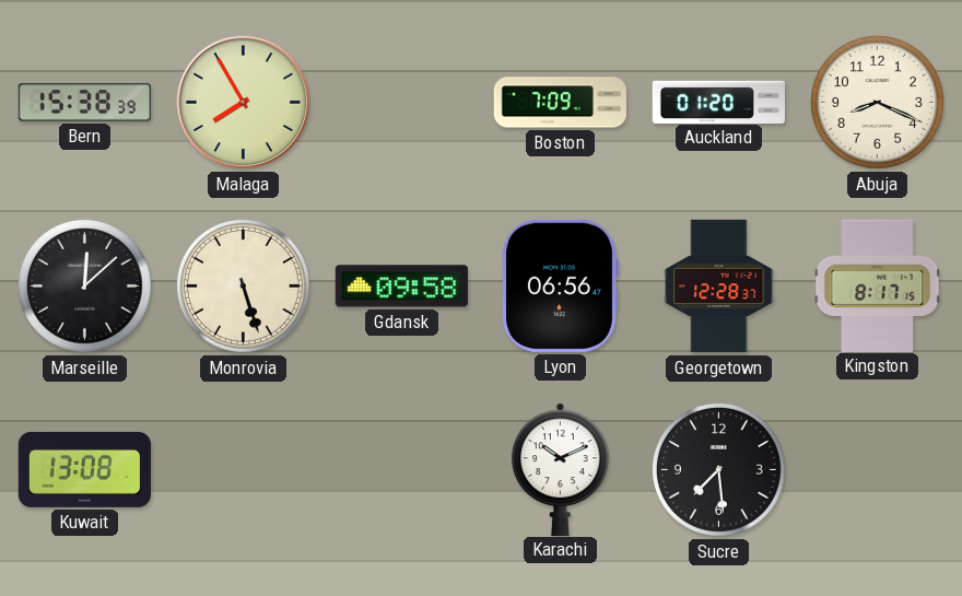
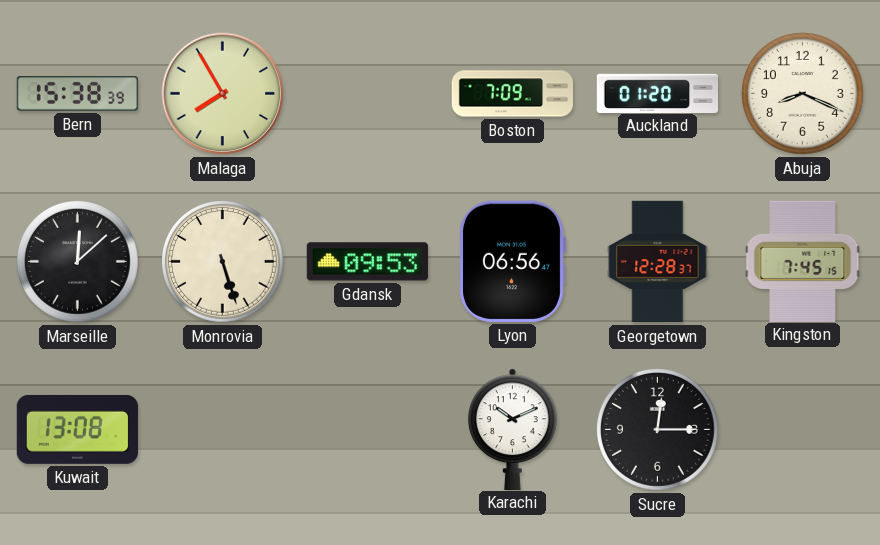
Gdansk: 09:58 -> 09:53
Kingston: 8:17 -> 7:45
Sucre: 7:29 -> 12:15
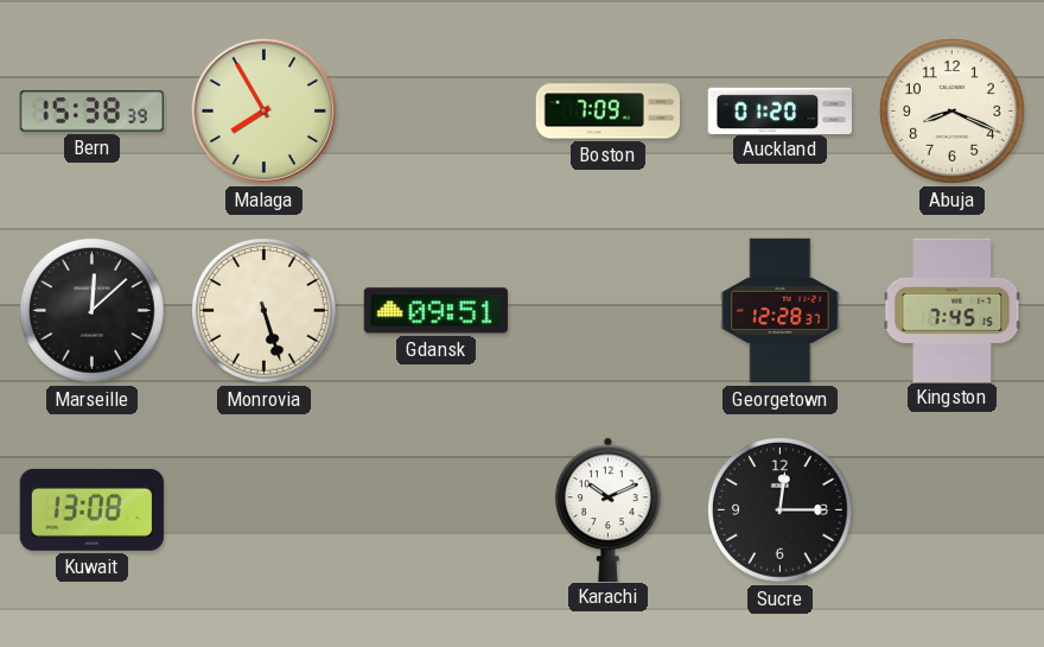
Gdansk: 09:53 -> 09:51
Lyon: 06:56 -> none
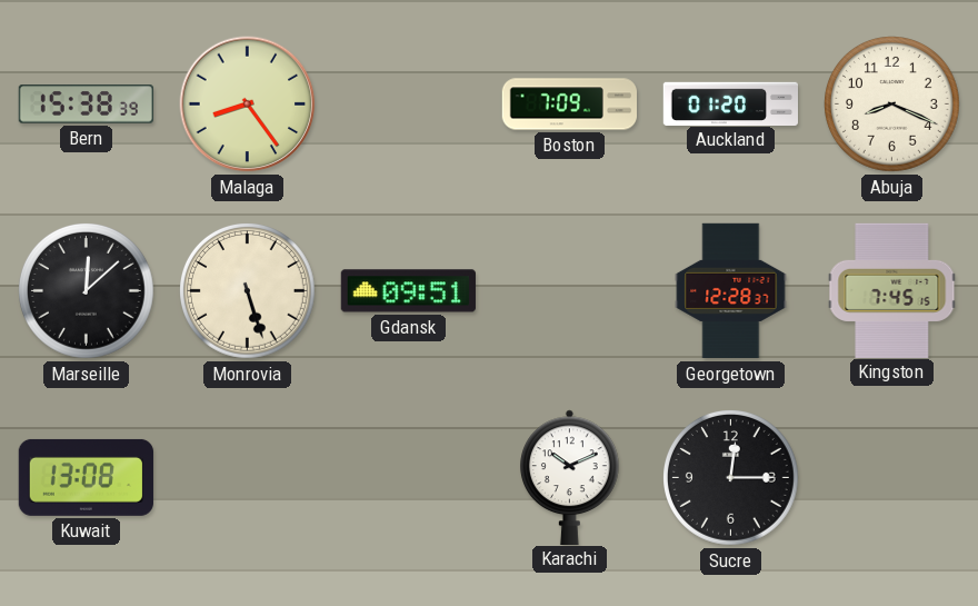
Malaga: 7:55 -> 8:24
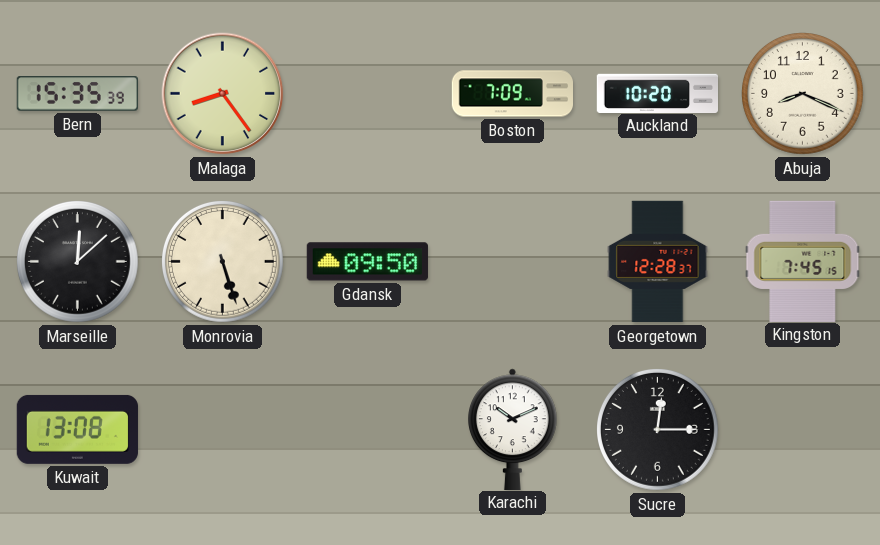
Bern: 15:38 -> 15:35
Auckland: 01:20 -> 10:20
Gdansk: 09:51 -> 09:50
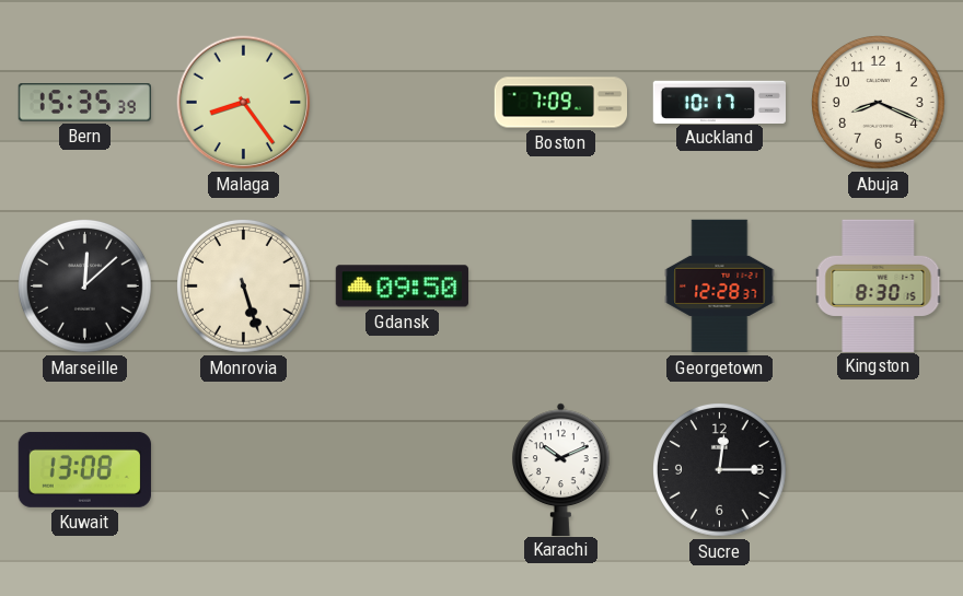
Auckland: 10:20 -> 10:17
Kingston: 7:45 -> 8:30
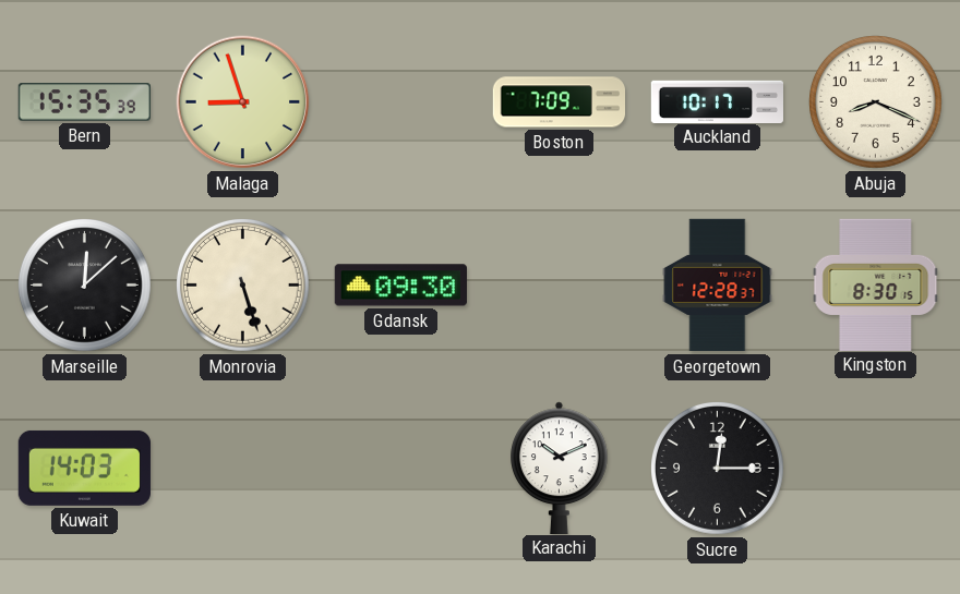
Malaga: 8:24 -> 8:57
Gdansk: 09:50 -> 09:30
Kuwait: 13:08 -> 14:03
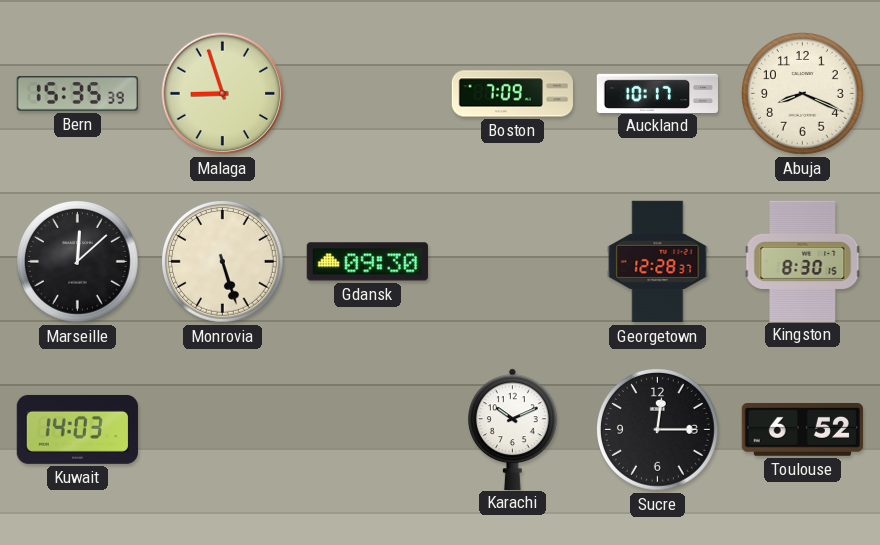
Toulouse: none -> 6:52
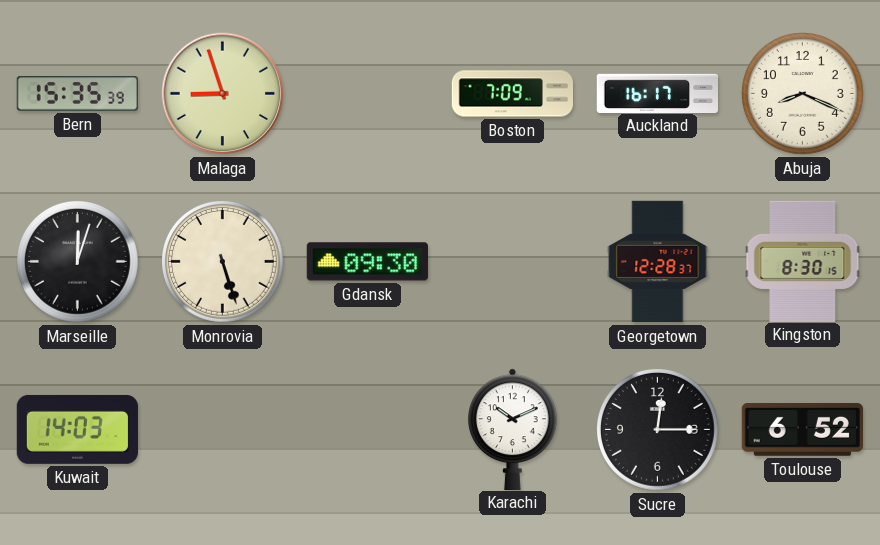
Auckland: 10:17 -> 16:17
Marseille: 12:08 -> 12:03
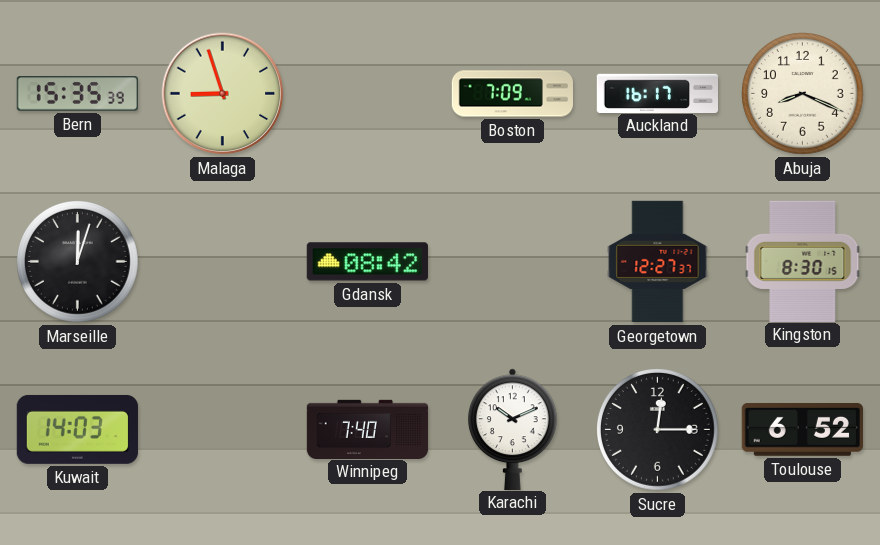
Monrovia: 5:27 -> none
Gdansk: 09:30 -> 08:42
Georgetown: 12:28 -> 12:27
Winnipeg: none -> 7:40
